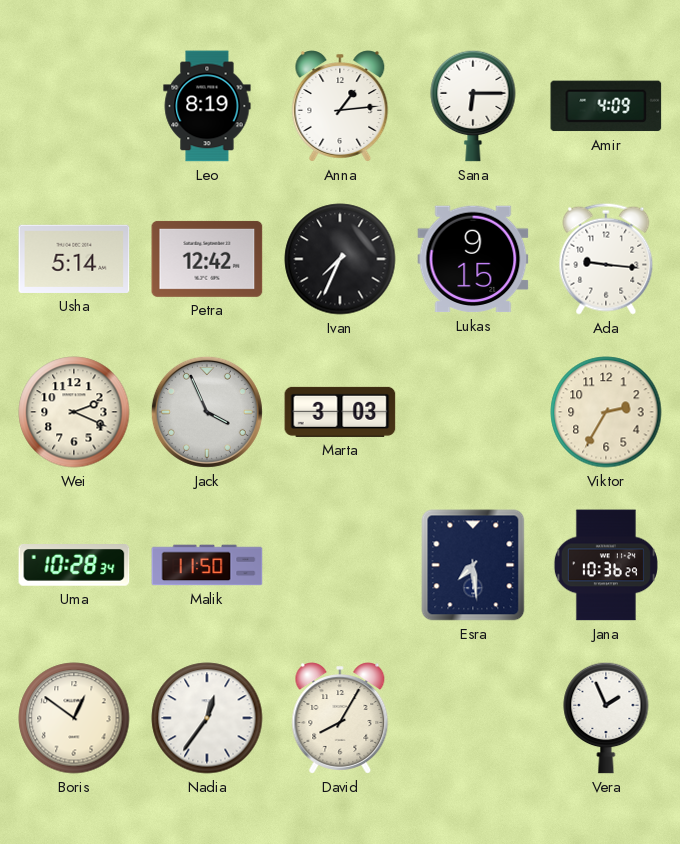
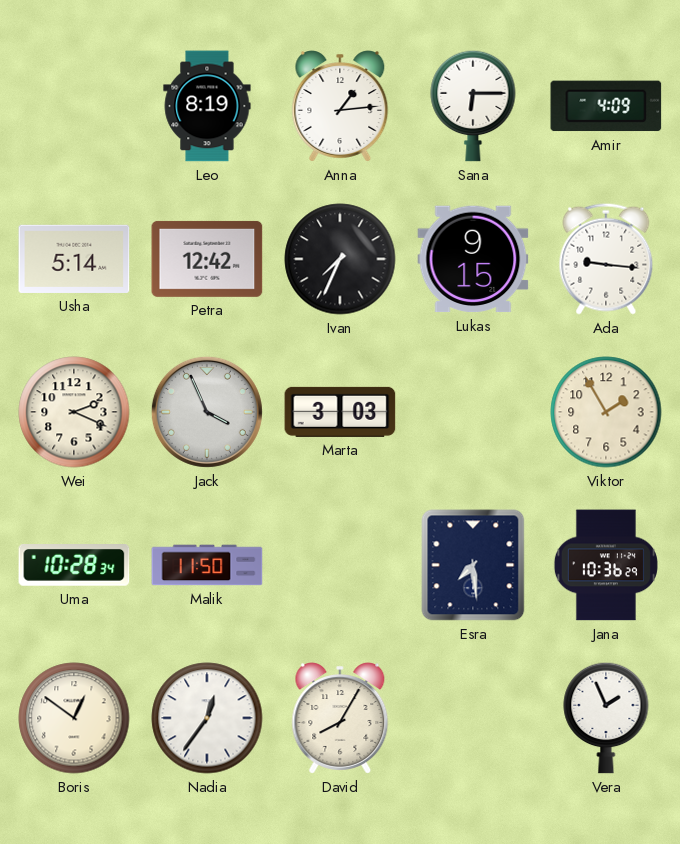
Viktor: 2:35 -> 1:55
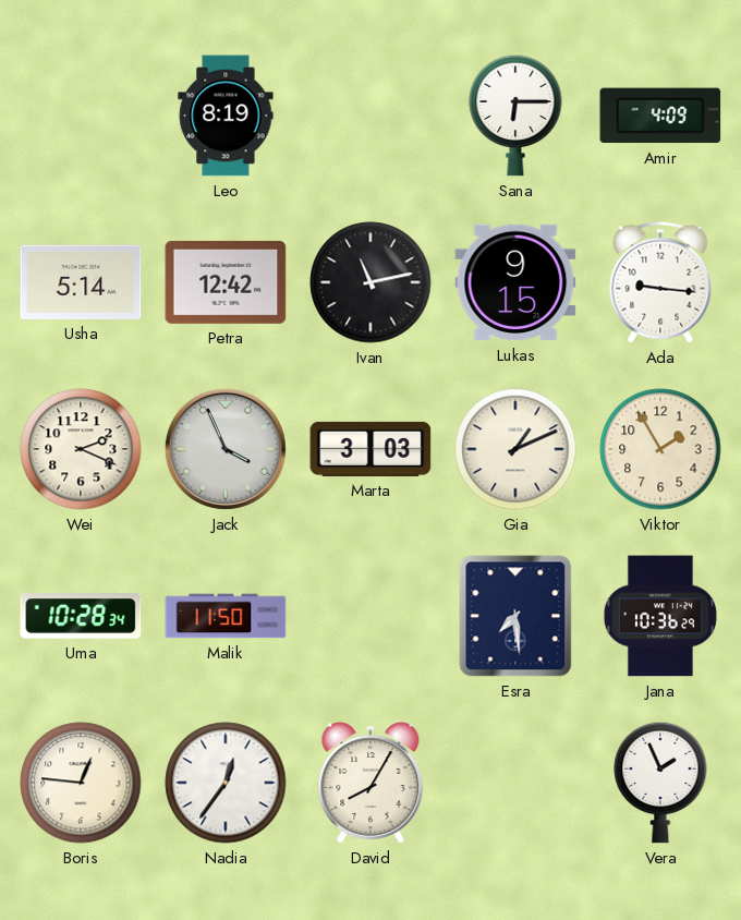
Anna: 1:14 -> none
Ivan: 7:34 -> 11:13
Gia: none -> 1:11
Boris: 12:51 -> 12:46
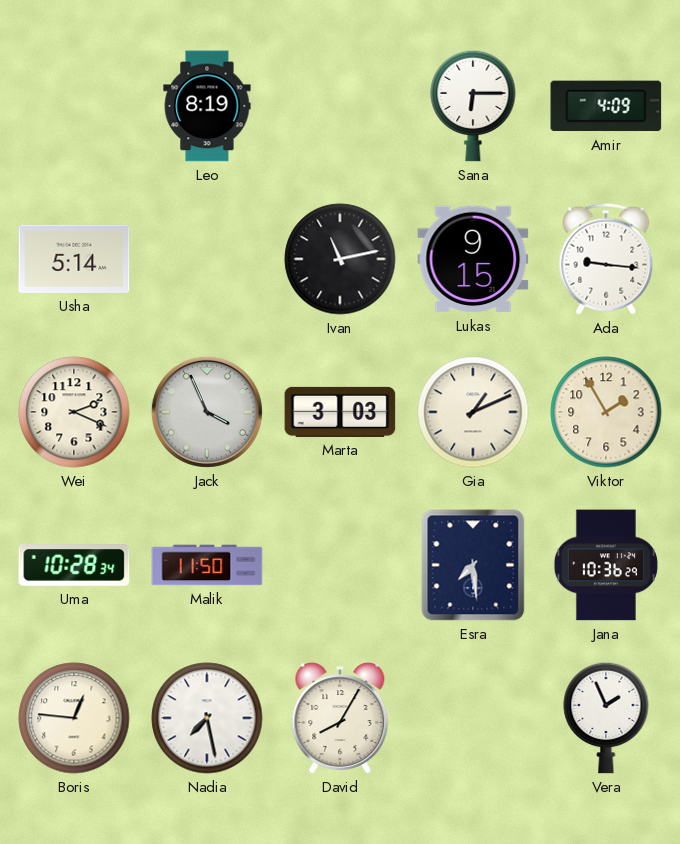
Petra: 12:42 -> none
Nadia: 12:36 -> 7:28
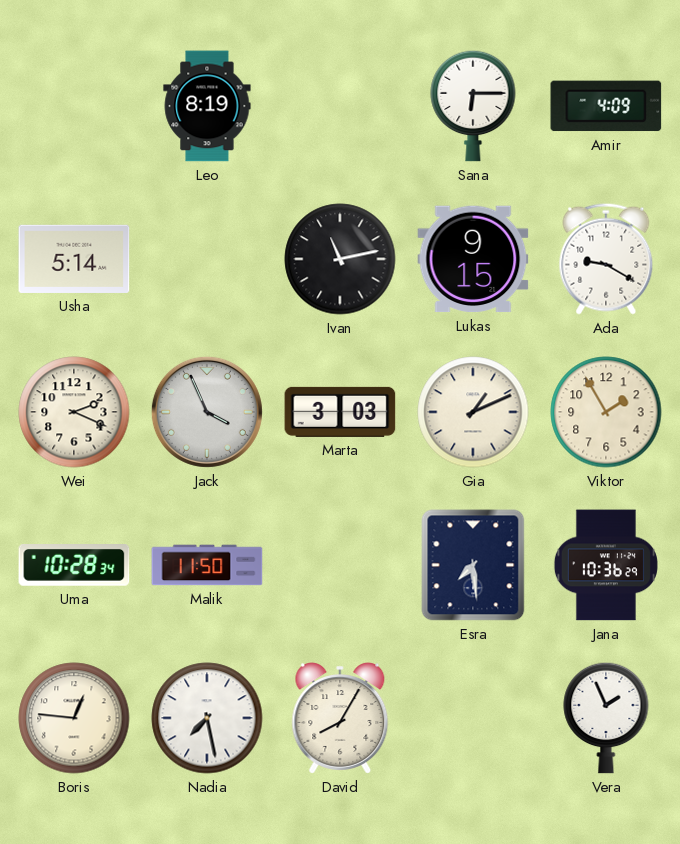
Ada: 9:16 -> 9:20
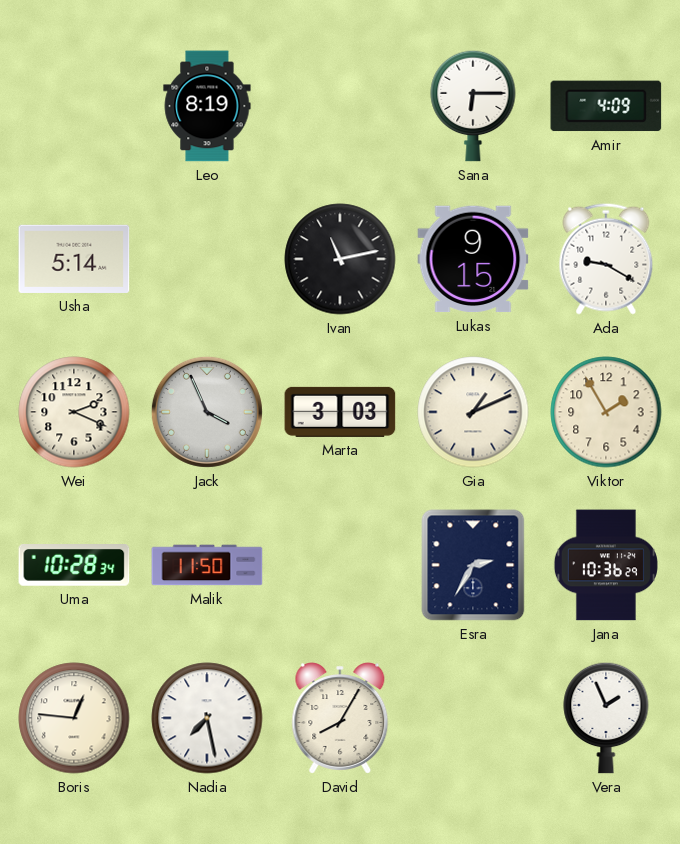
Esra: 7:29 -> 2:35
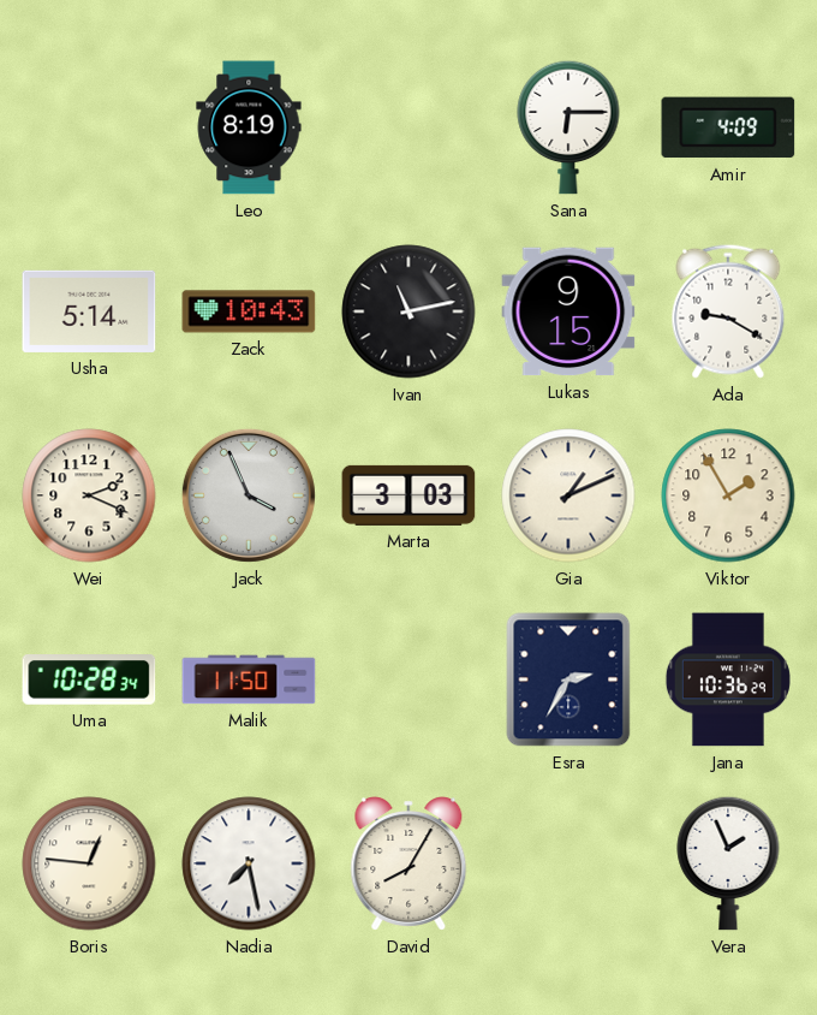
Zack: none -> 10:43
